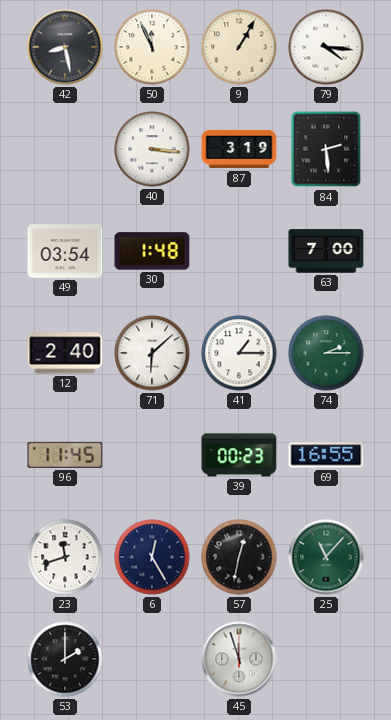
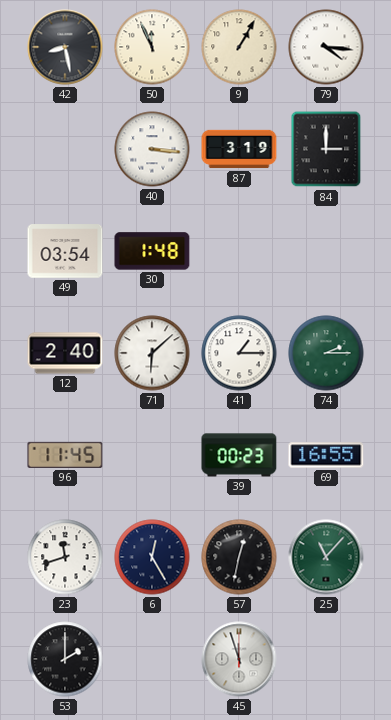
84: 2:29 -> 3:00
63: 7:00 -> none
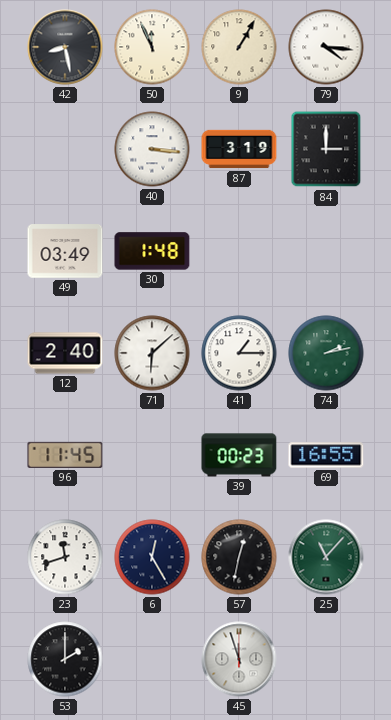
49: 03:54 -> 03:49
74: 2:15 -> 2:13
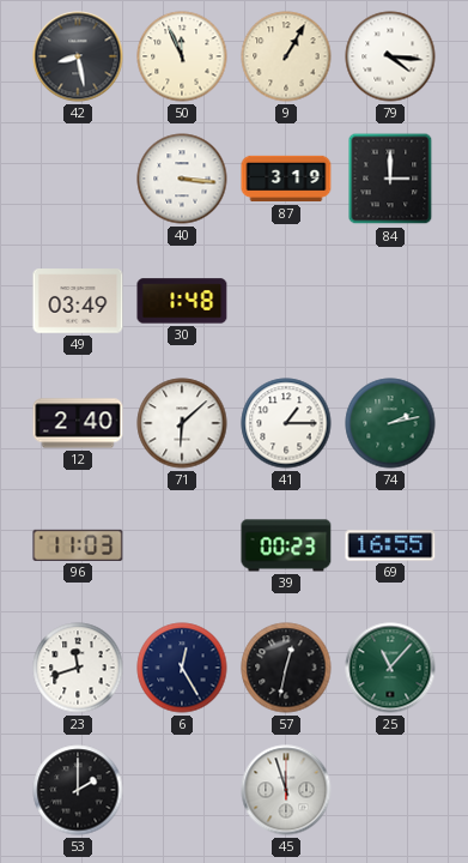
96: 11:45 -> 11:03
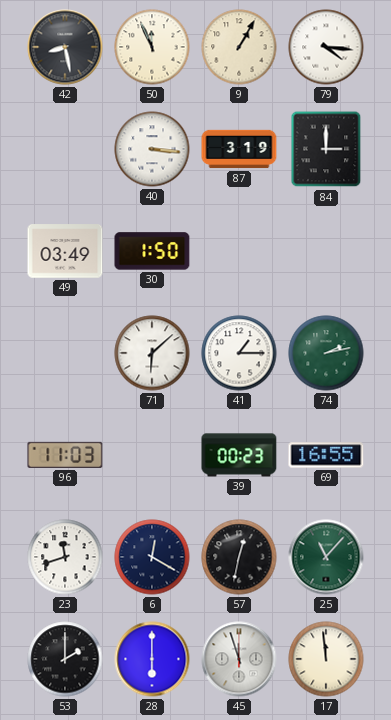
30: 1:48 -> 1:50
12: 2:40 -> none
6: 12:25 -> 12:20
28: none -> 6:00
17: none -> 11:59
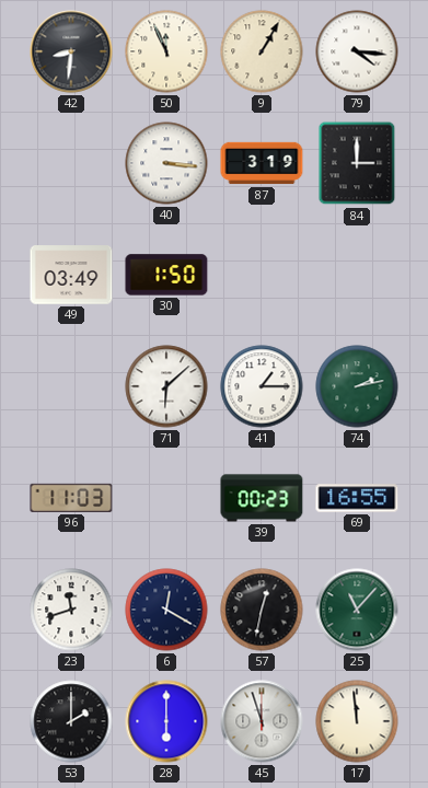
42: 8:28 -> 8:31
